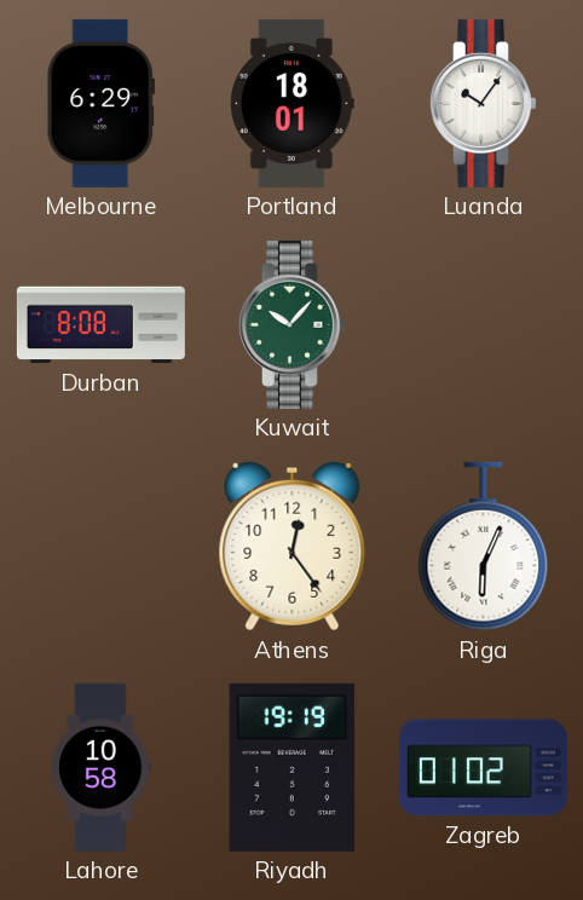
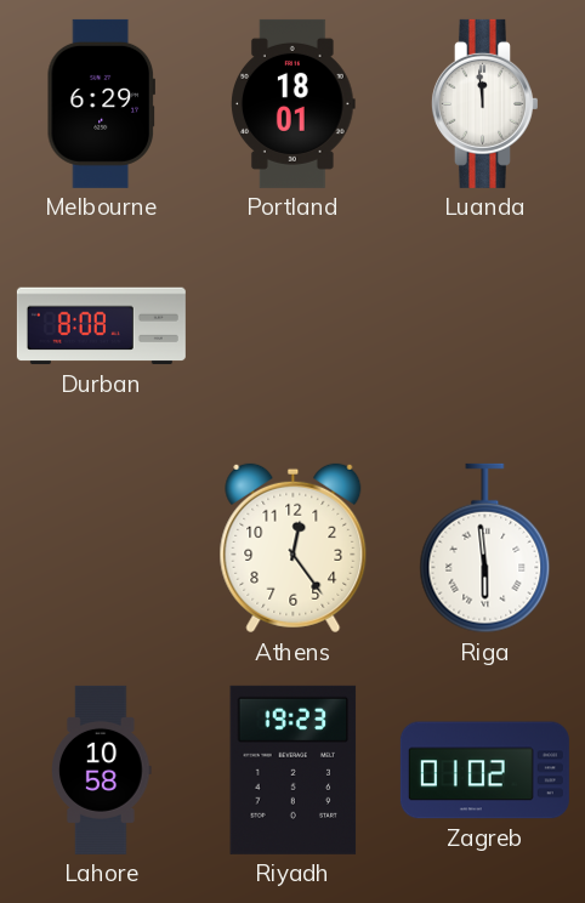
Luanda: 10:06 -> 11:59
Kuwait: 10:07 -> none
Riga: 6:04 -> 5:59
Riyadh: 19:19 -> 19:23
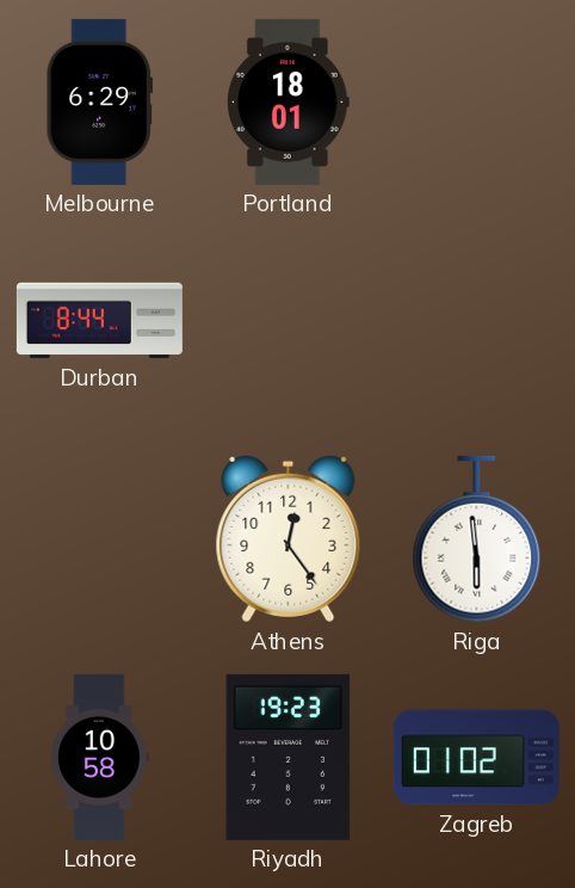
Luanda: 11:59 -> none
Durban: 8:08 -> 8:44
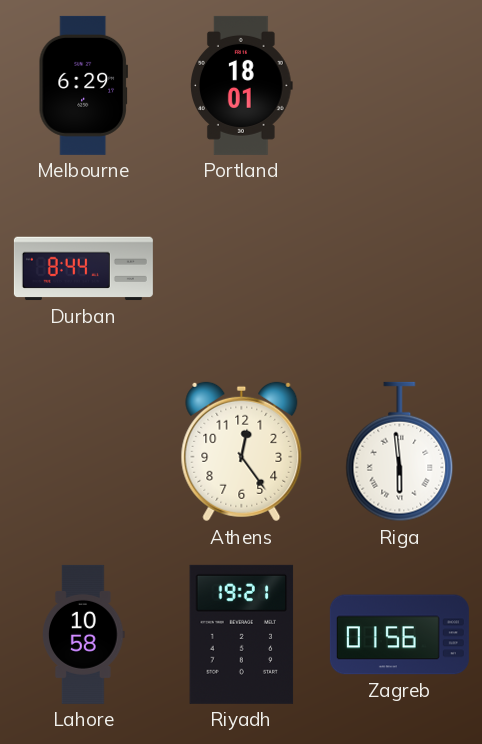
Riyadh: 19:23 -> 19:21
Zagreb: 01:02 -> 01:56
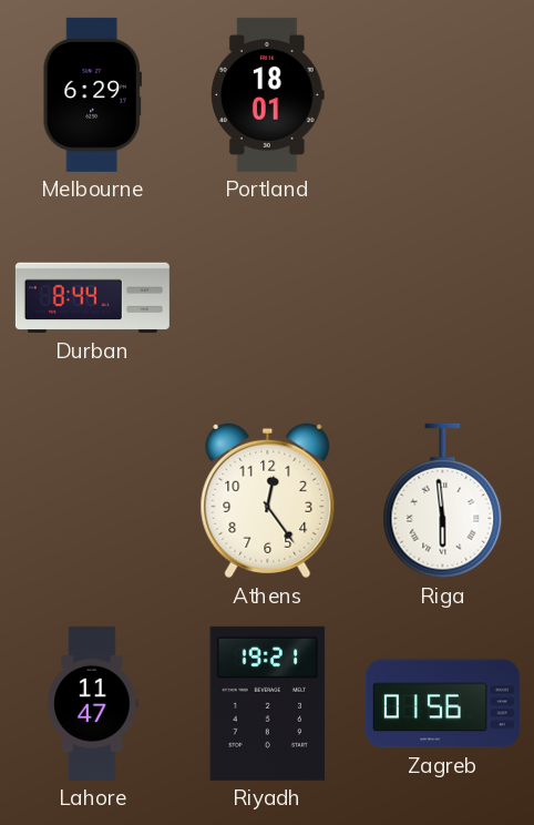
Lahore: 10:58 -> 11:47
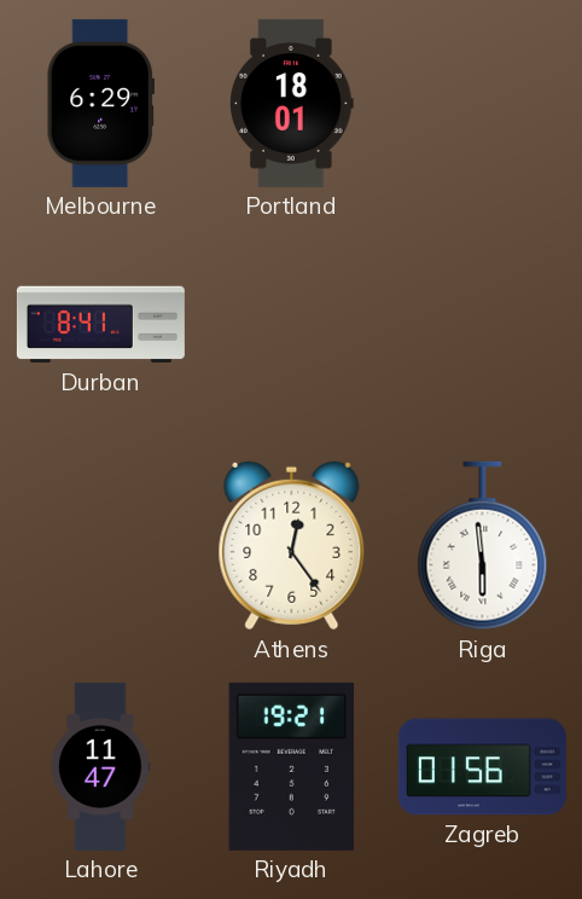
Durban: 8:44 -> 8:41
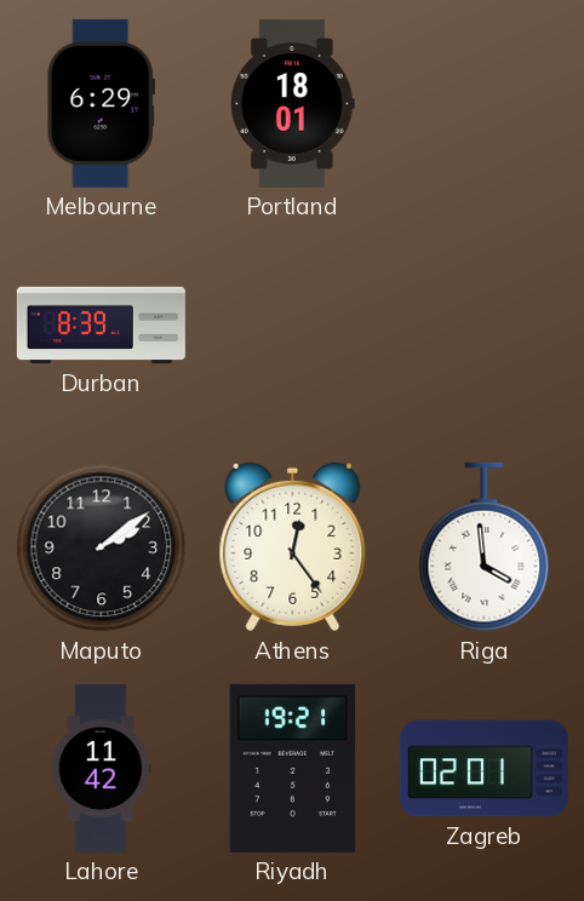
Durban: 8:41 -> 8:39
Maputo: none -> 2:09
Riga: 5:59 -> 3:59
Lahore: 11:47 -> 11:42
Zagreb: 01:56 -> 02:01
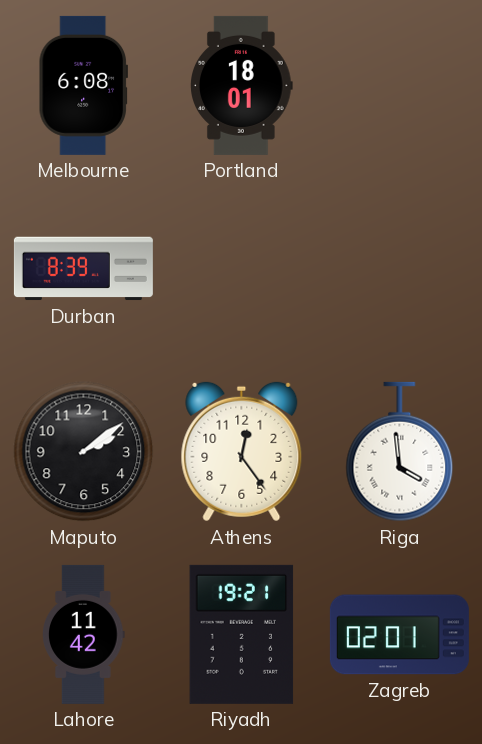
Melbourne: 6:29 -> 6:08
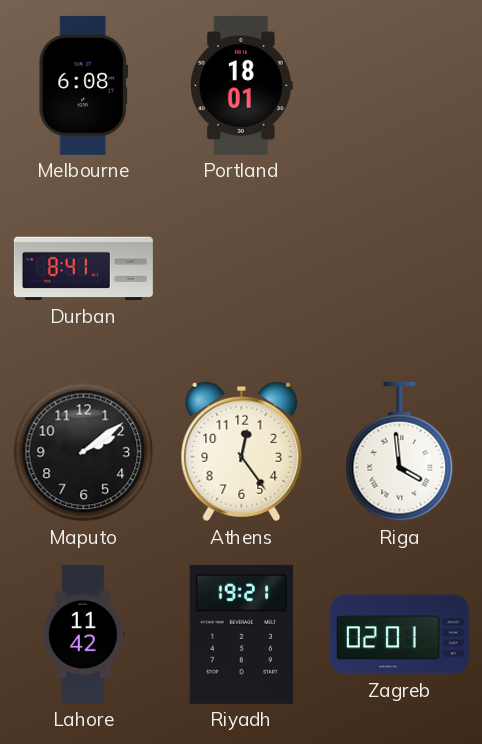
Durban: 8:39 -> 8:41
